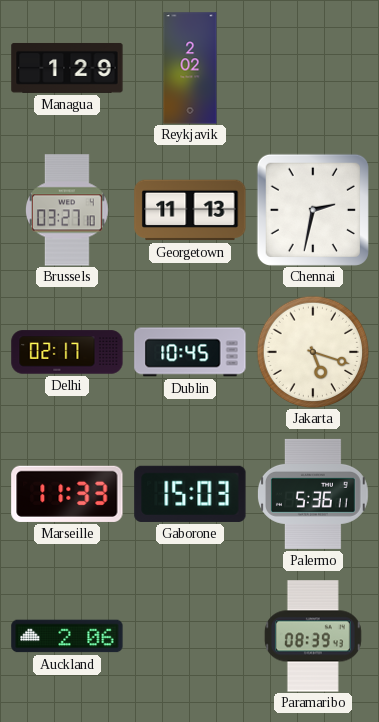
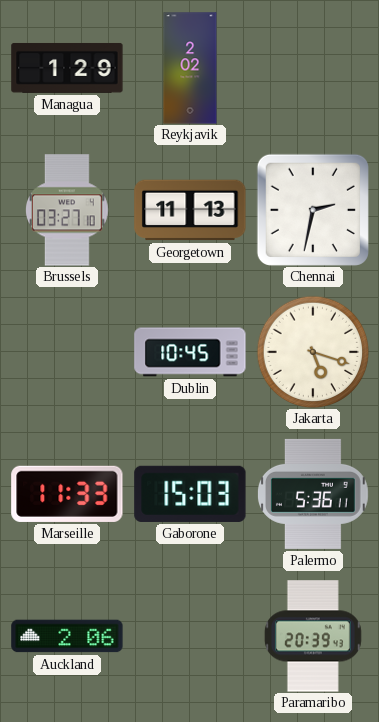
Delhi: 02:17 -> none
Paramaribo: 08:39 -> 20:39
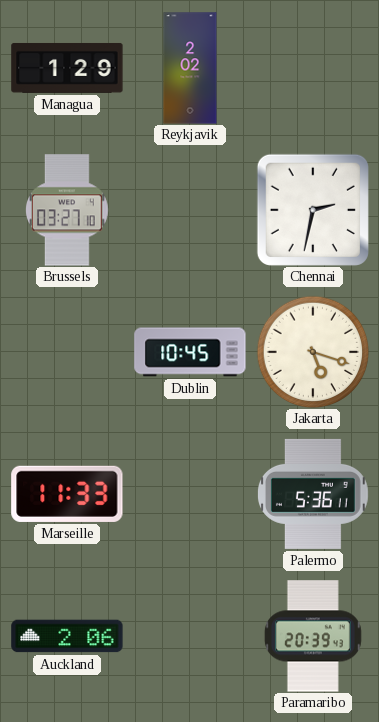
Georgetown: 11:13 -> none
Gaborone: 15:03 -> none
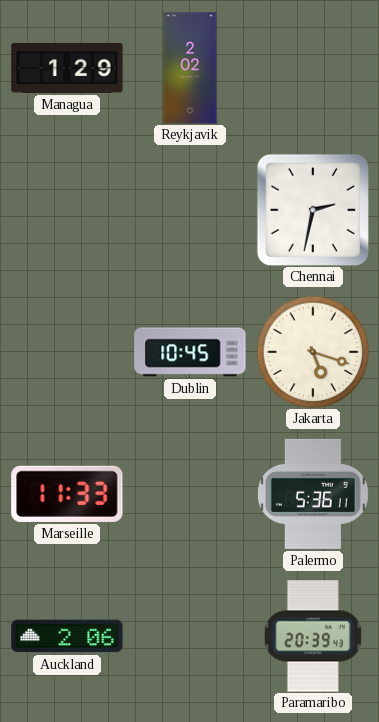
Brussels: 03:27 -> none
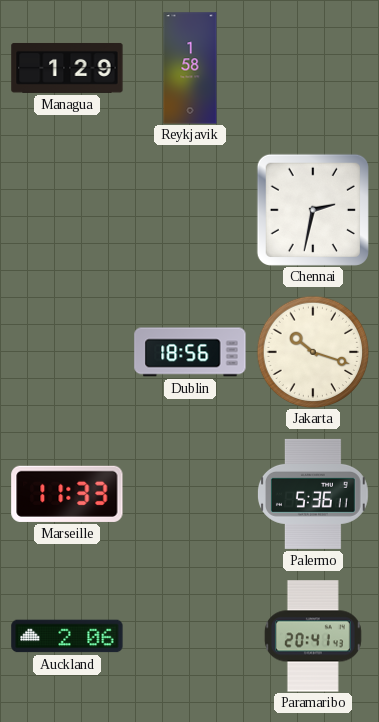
Reykjavik: 2:02 -> 1:58
Dublin: 10:45 -> 18:56
Jakarta: 5:18 -> 10:18
Paramaribo: 20:39 -> 20:41
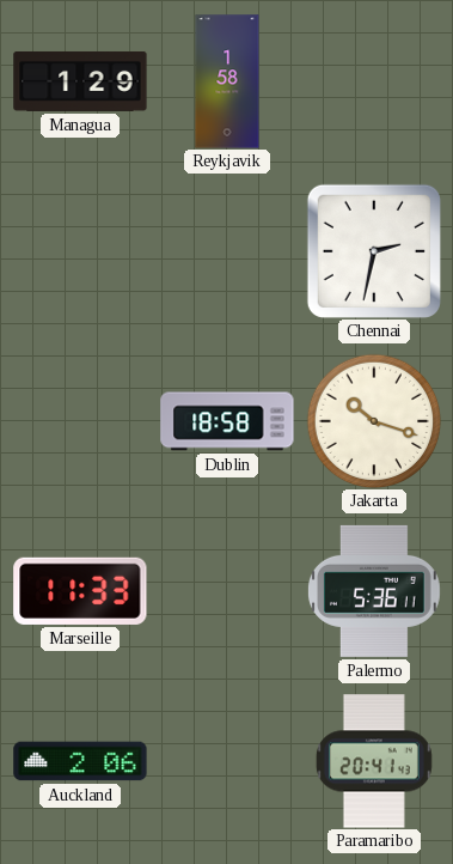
Dublin: 18:56 -> 18:58
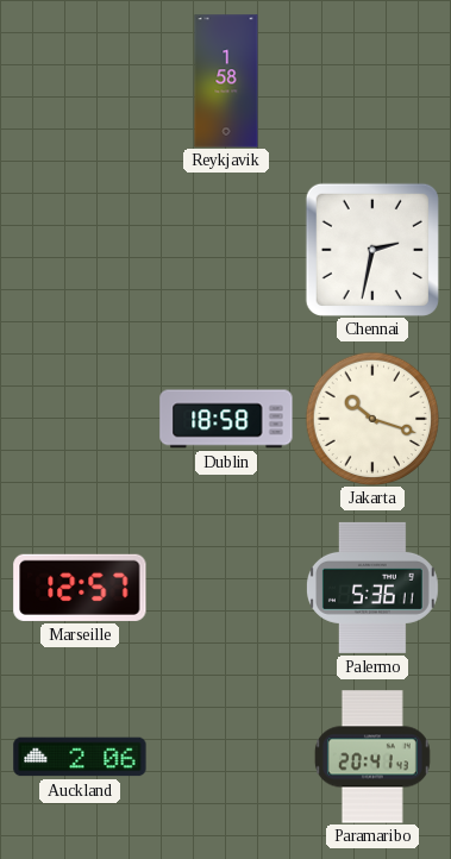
Managua: 1:29 -> none
Marseille: 11:33 -> 12:57
